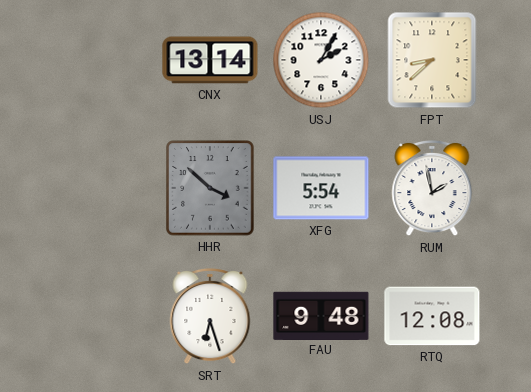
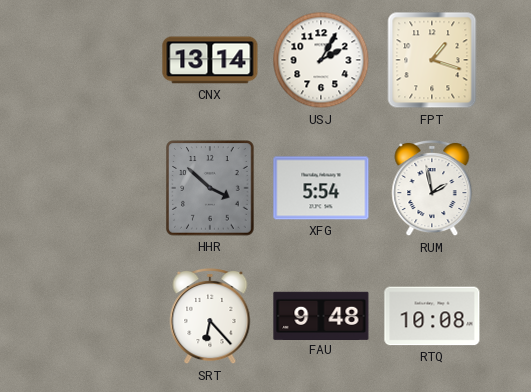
FPT: 8:38 -> 1:18
SRT: 6:27 -> 6:23
RTQ: 12:08 -> 10:08
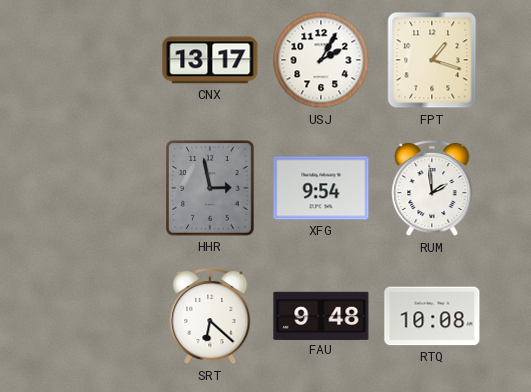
CNX: 13:14 -> 13:17
HHR: 3:52 -> 2:58
XFG: 5:54 -> 9:54
RUM: 1:58 -> 1:59
SRT: 6:23 -> 6:22
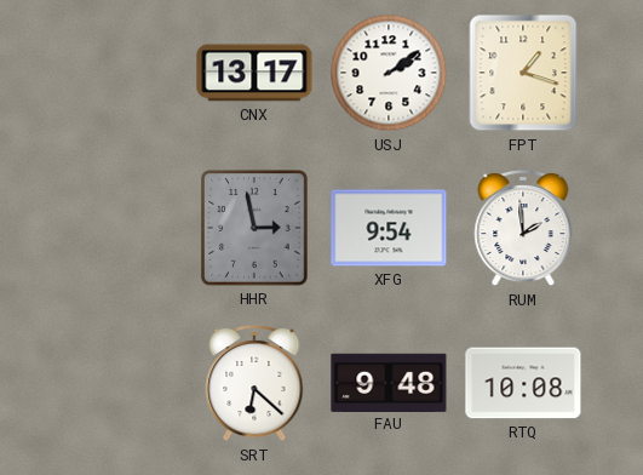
USJ: 2:05 -> 2:09
